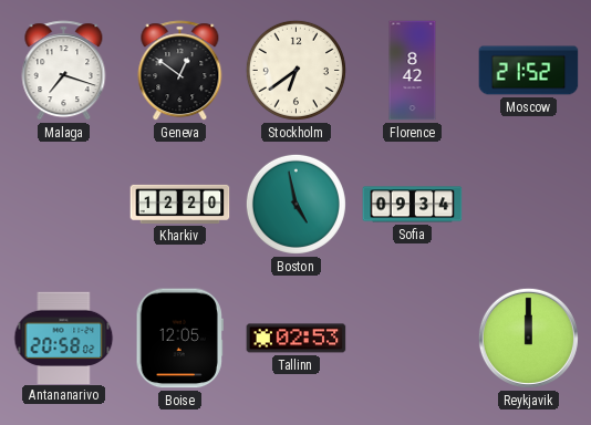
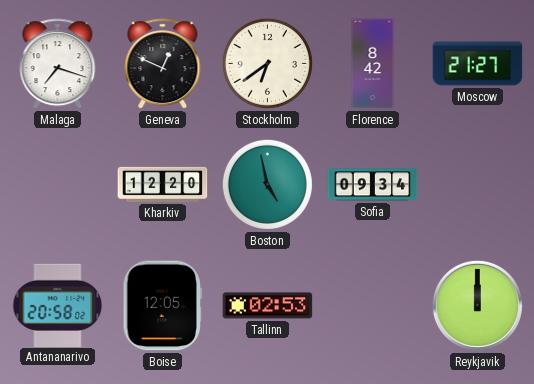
Geneva: 12:51 -> 12:49
Moscow: 21:52 -> 21:27
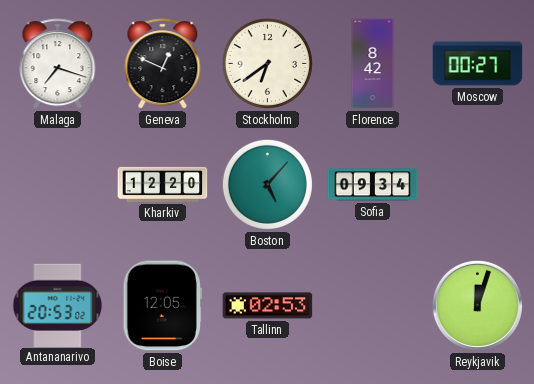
Moscow: 21:27 -> 00:27
Boston: 4:58 -> 5:07
Antananarivo: 20:58 -> 20:53
Reykjavik: 12:00 -> 12:03
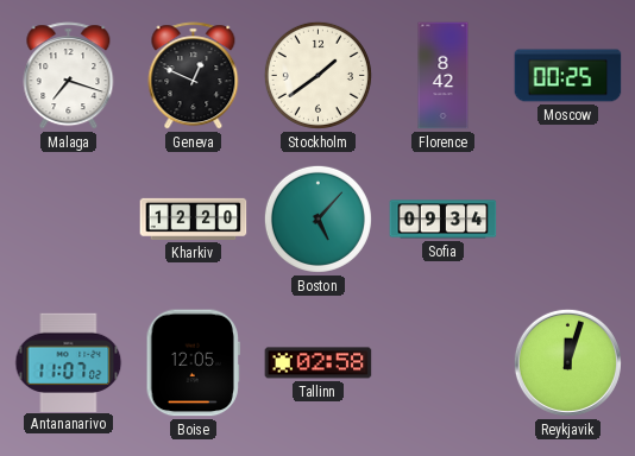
Stockholm: 6:39 -> 1:39
Moscow: 00:27 -> 00:25
Antananarivo: 20:53 -> 11:07
Tallinn: 02:53 -> 02:58
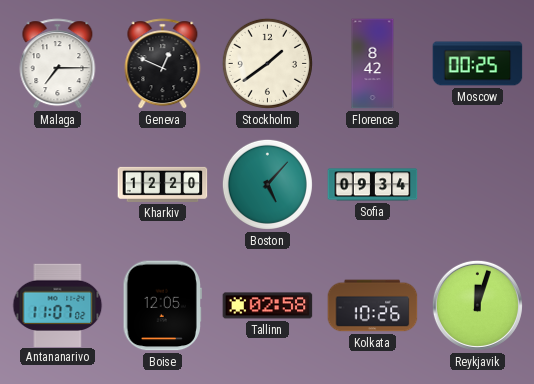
Malaga: 7:18 -> 7:15
Kolkata: none -> 10:26
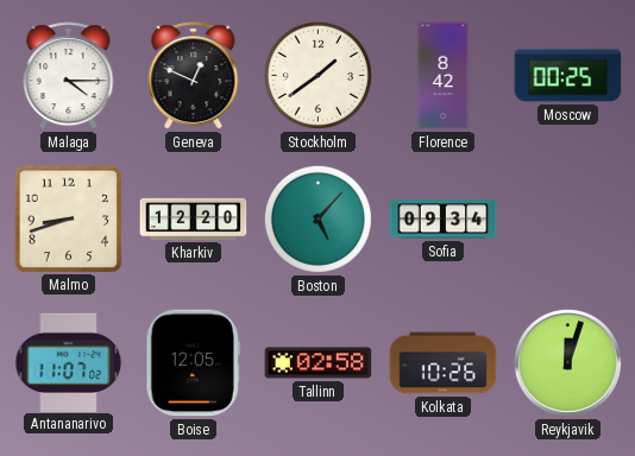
Malaga: 7:15 -> 4:15
Malmo: none -> 8:42
